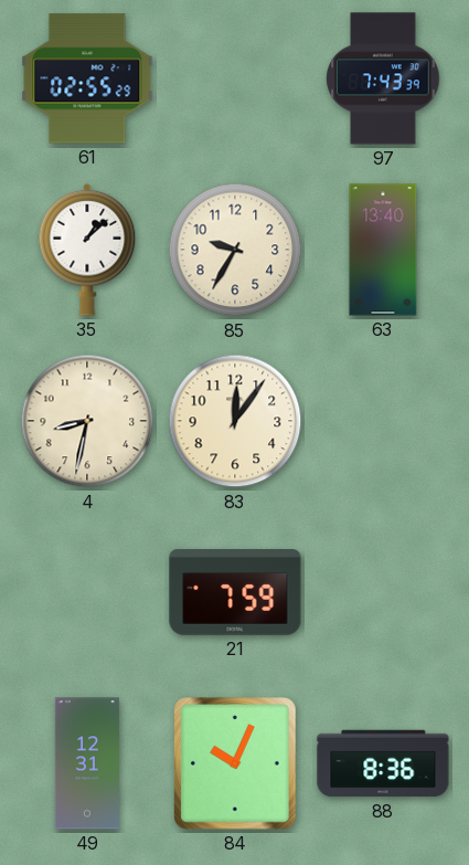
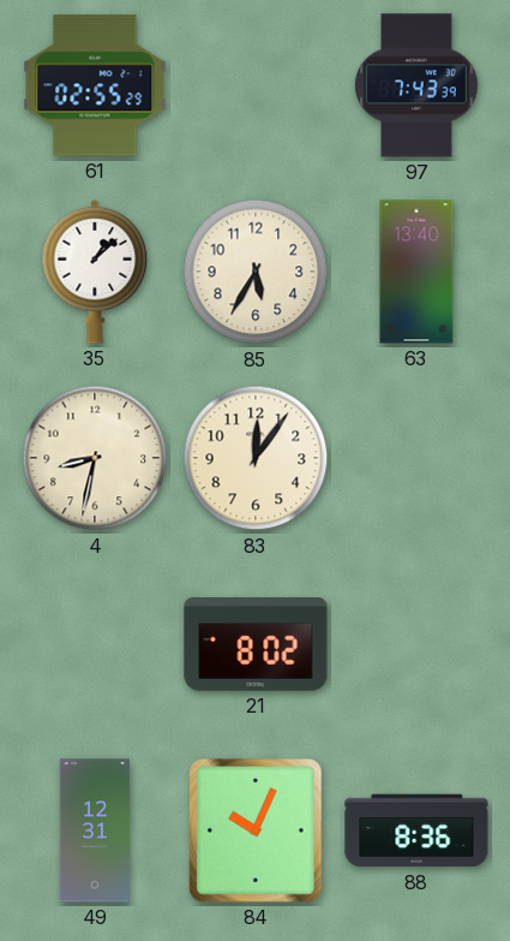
85: 9:35 -> 5:35
21: 7:59 -> 8:02
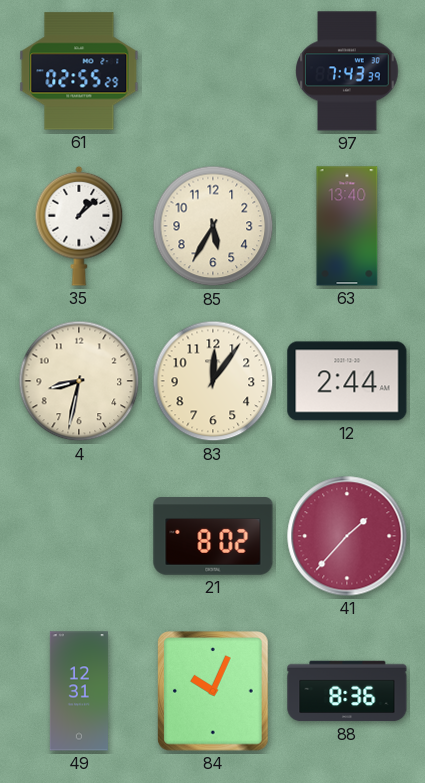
12: none -> 2:44
41: none -> 1:37
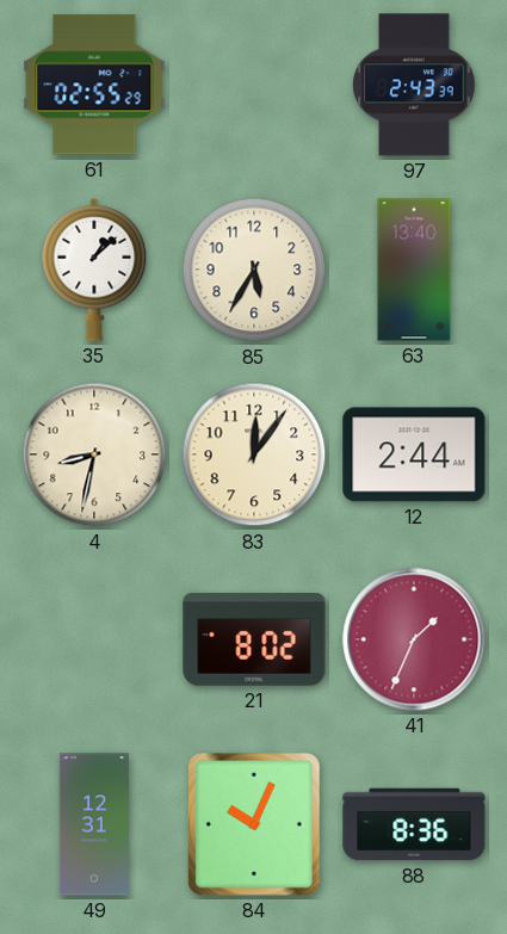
97: 7:43 -> 2:43
41: 1:37 -> 1:34
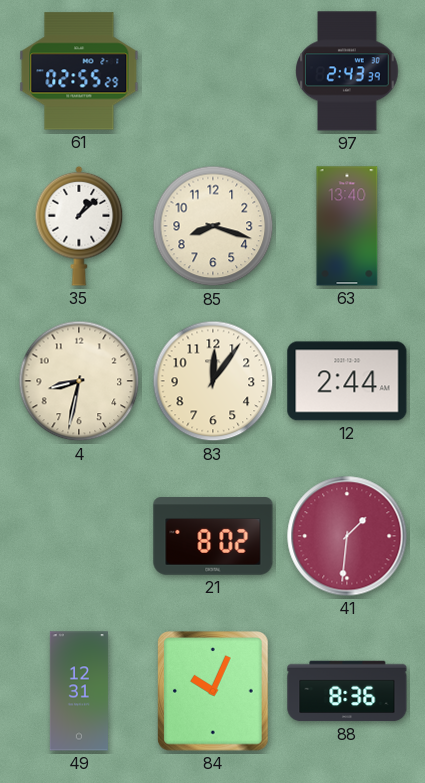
85: 5:35 -> 8:18
41: 1:34 -> 1:31
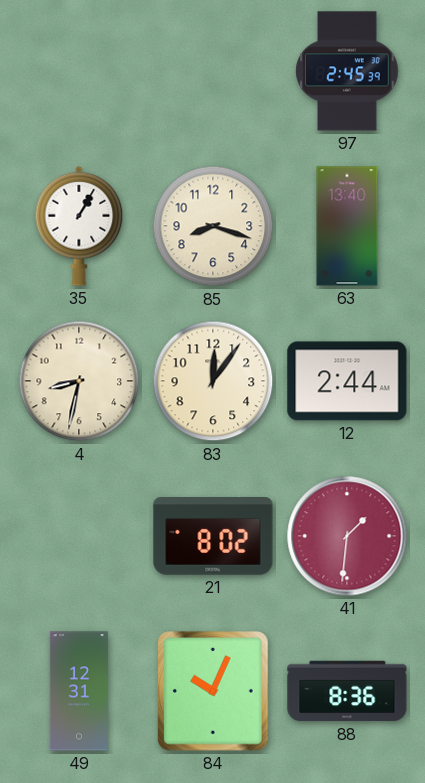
61: 02:55 -> none
97: 2:43 -> 2:45
35: 1:08 -> 1:05
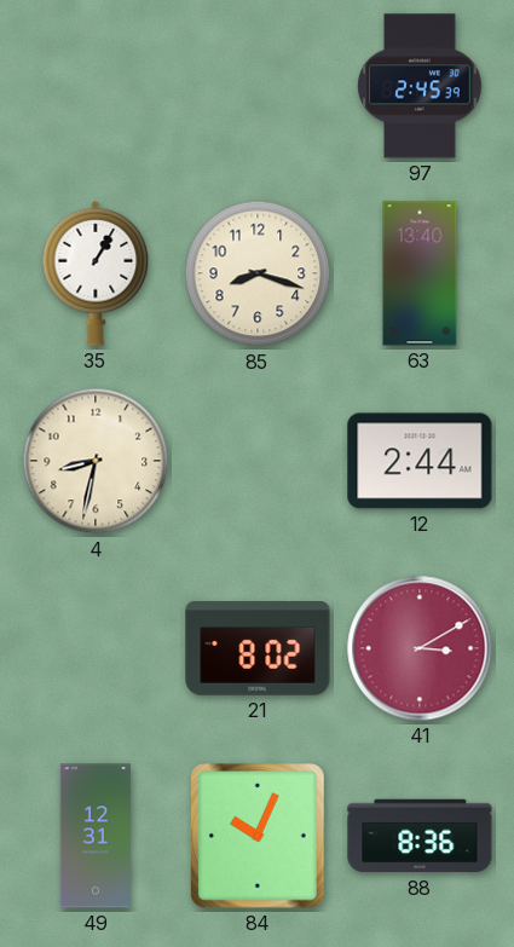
83: 12:06 -> none
41: 1:31 -> 3:10
